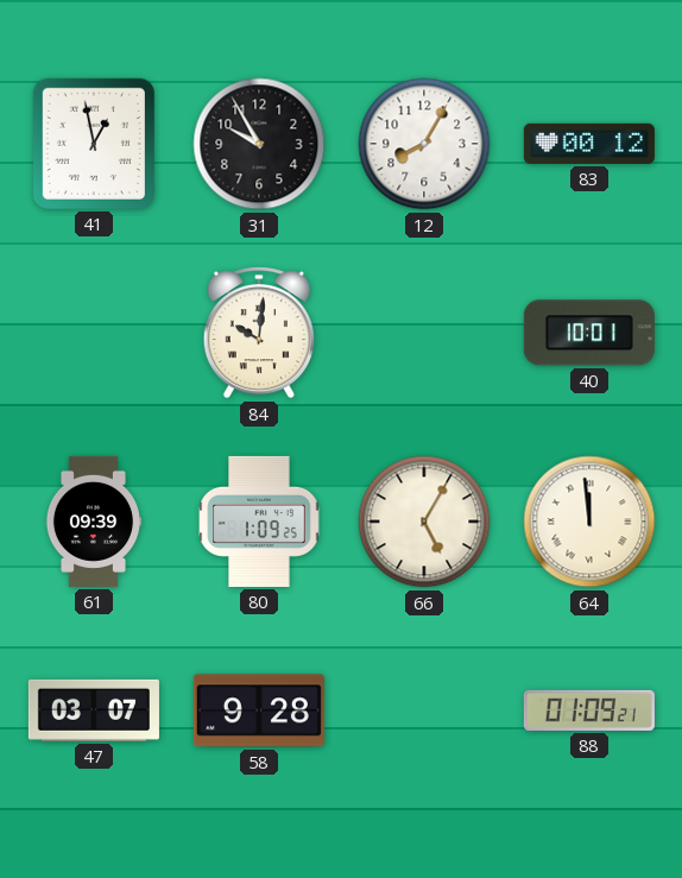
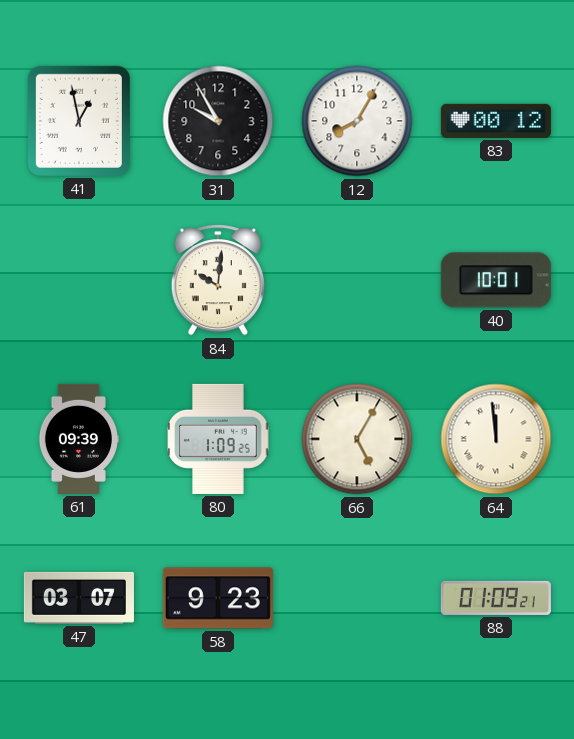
58: 9:28 -> 9:23
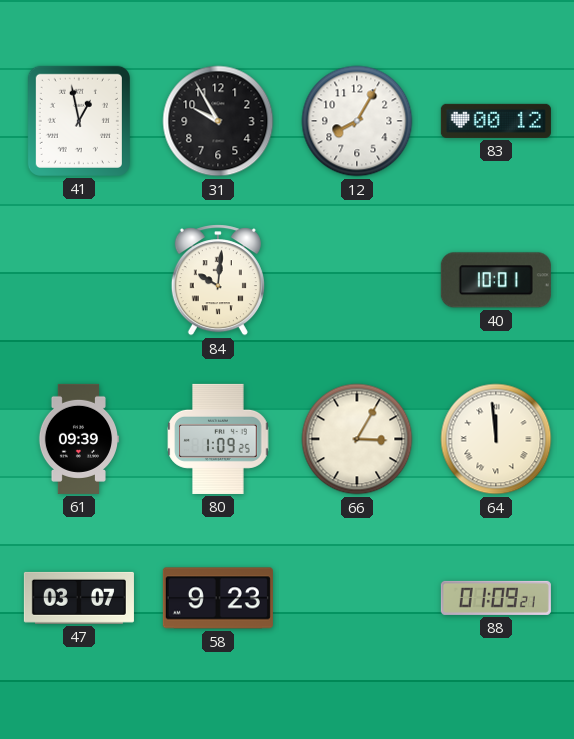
66: 5:05 -> 3:05
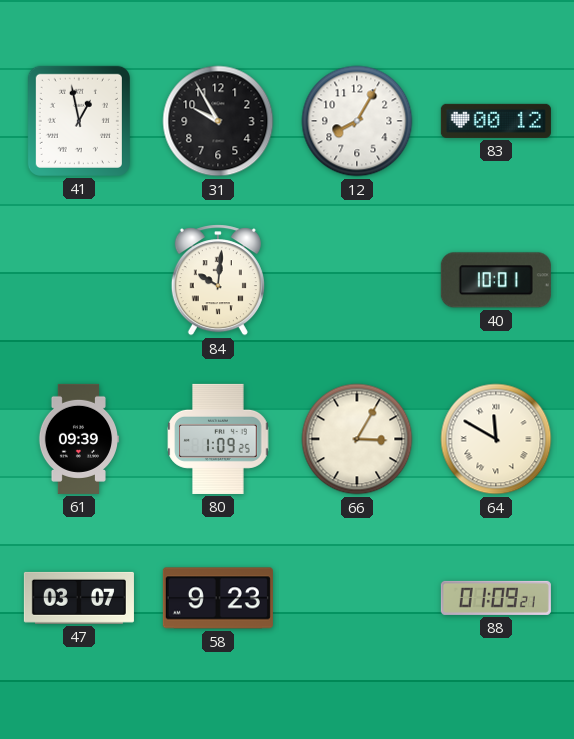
64: 11:59 -> 11:50
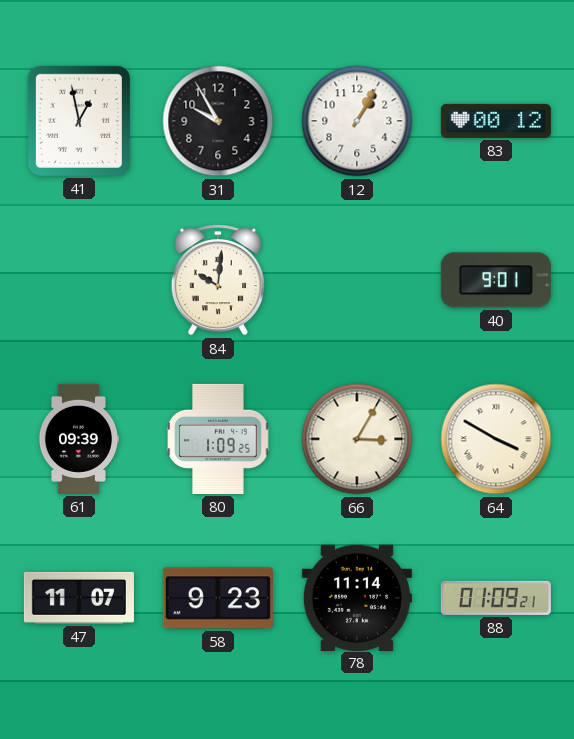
12: 8:05 -> 1:05
40: 10:01 -> 9:01
64: 11:50 -> 3:50
47: 03:07 -> 11:07
78: none -> 11:14
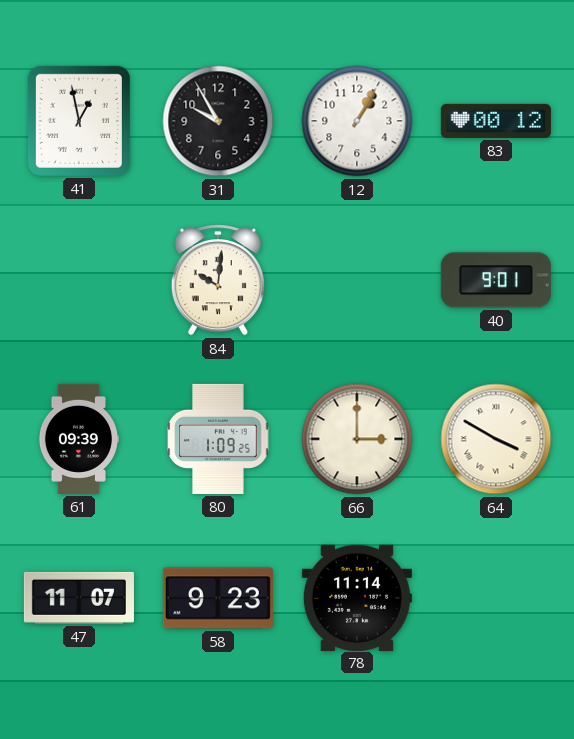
66: 3:05 -> 3:00
88: 01:09 -> none
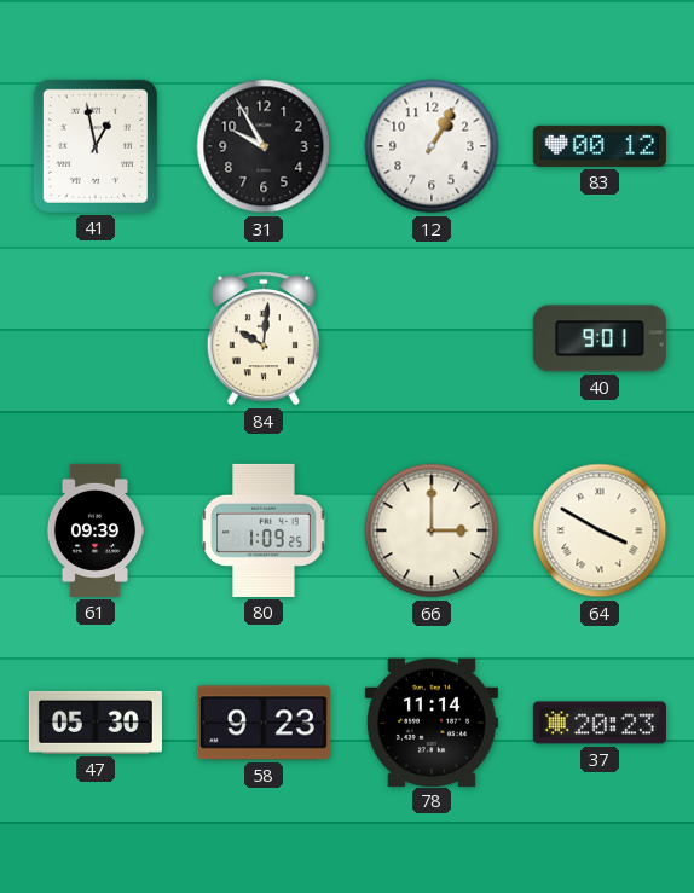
47: 11:07 -> 05:30
37: none -> 20:23
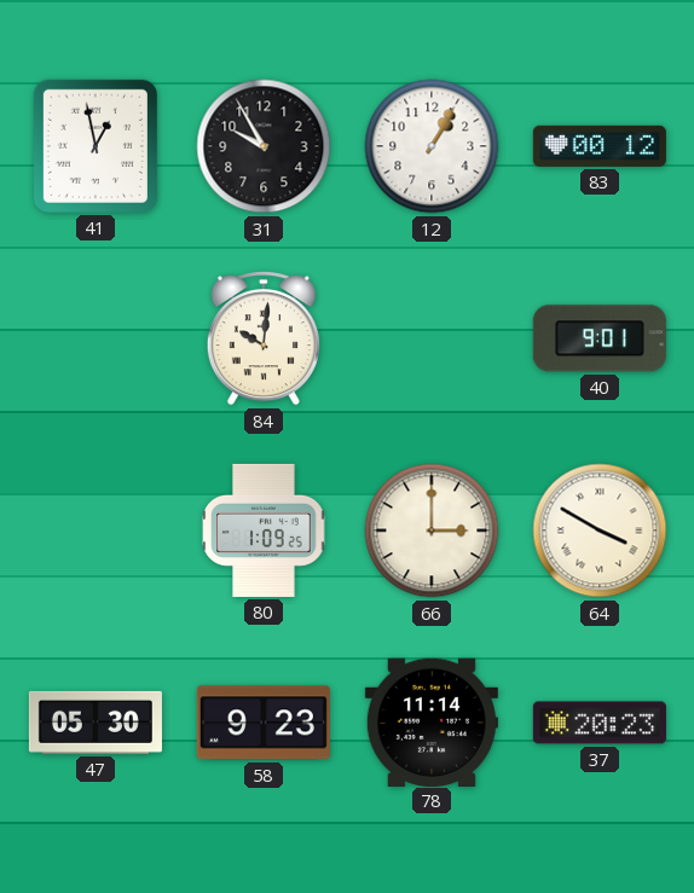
61: 09:39 -> none
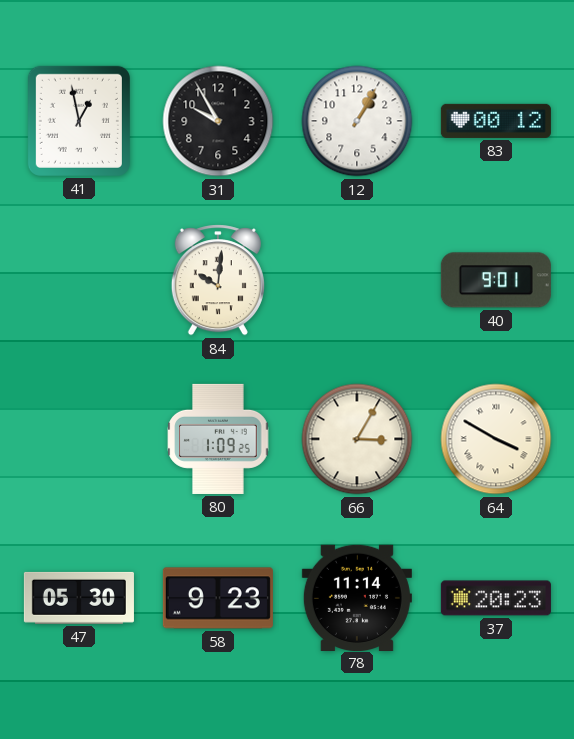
66: 3:00 -> 3:05
